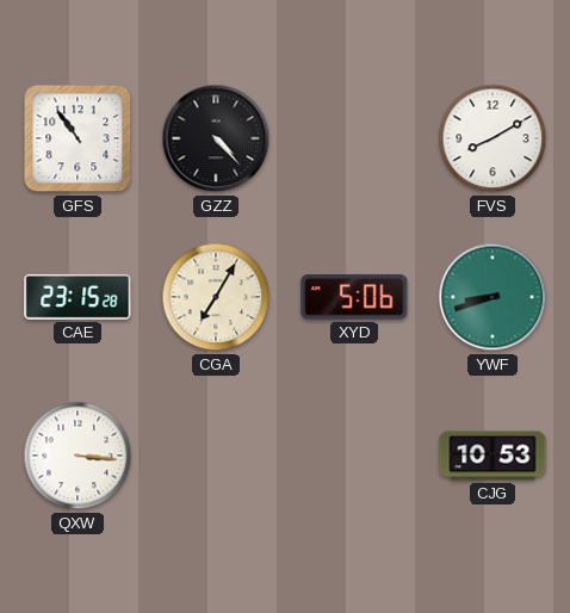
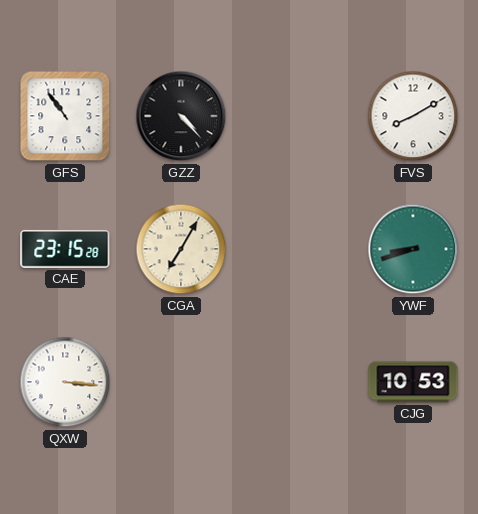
XYD: 5:06 -> none
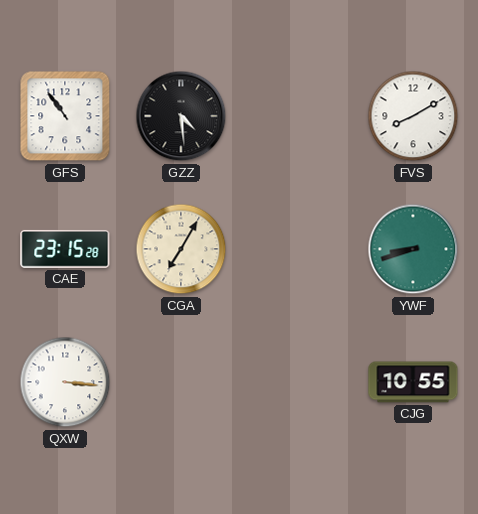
GZZ: 4:23 -> 4:29
CJG: 10:53 -> 10:55
